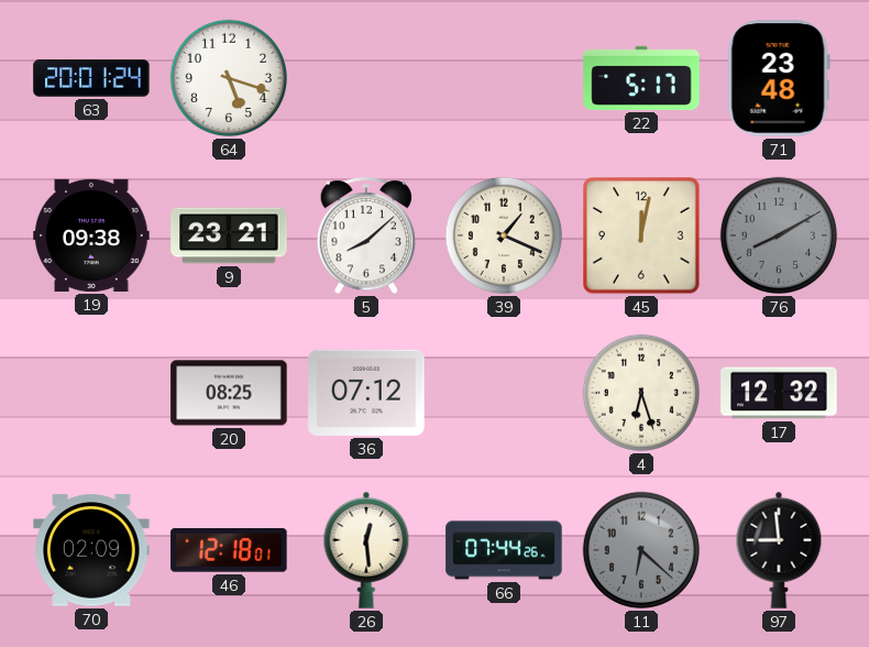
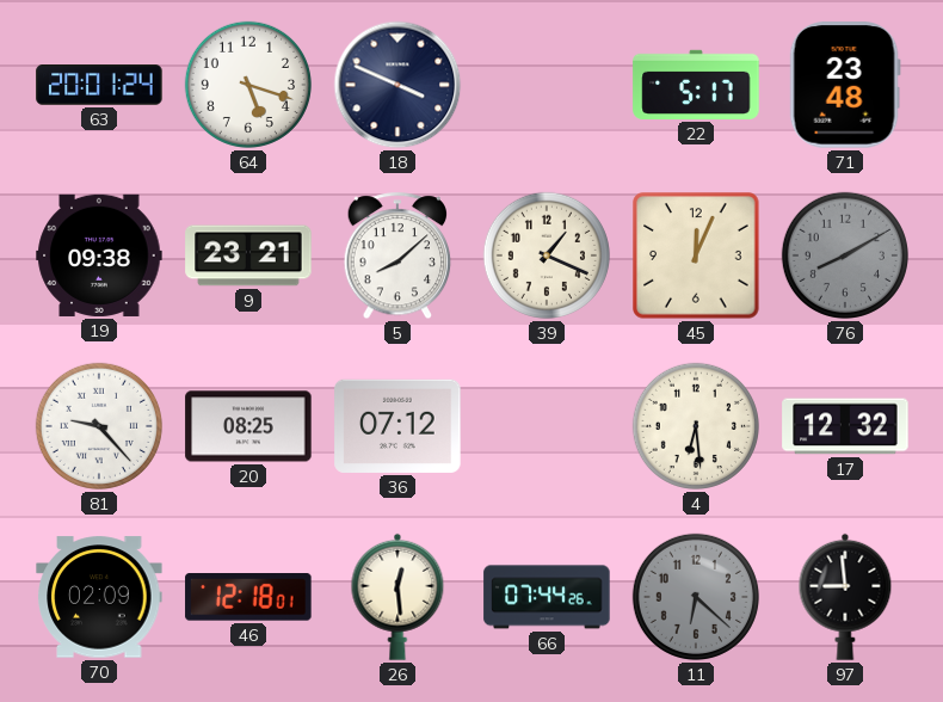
18: none -> 3:49
45: 12:02 -> 12:04
81: none -> 9:23
4: 6:27 -> 6:29
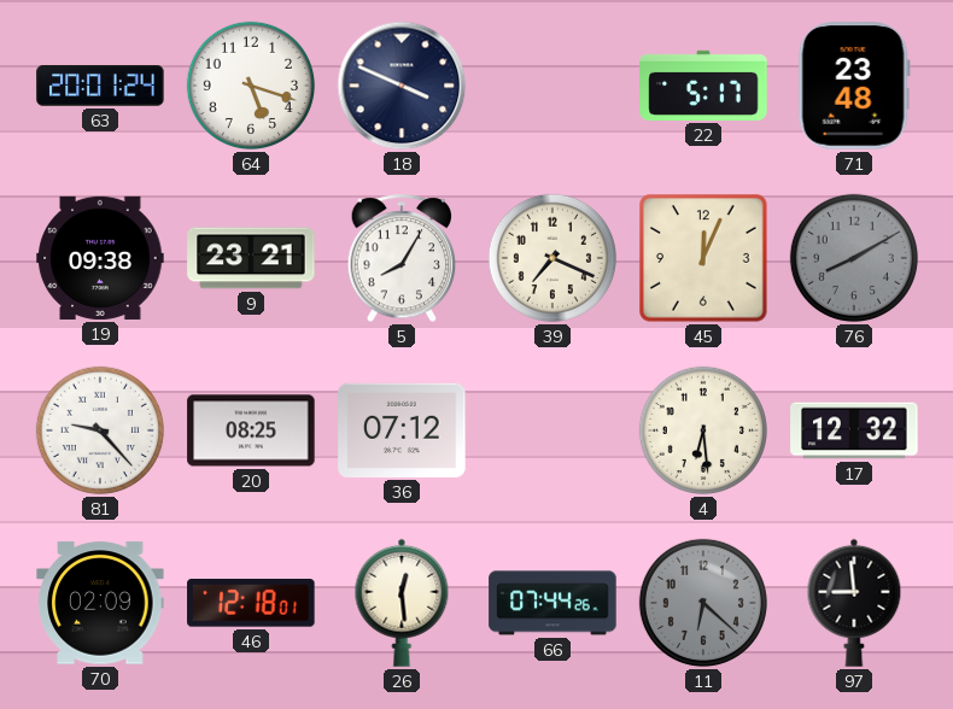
5: 8:08 -> 8:05
39: 1:19 -> 7:19
